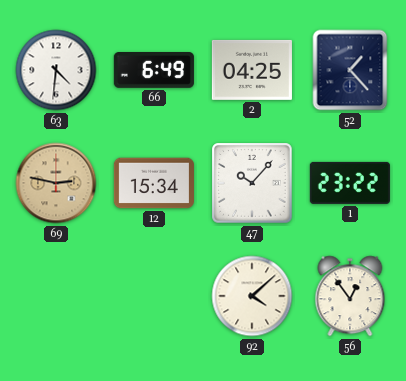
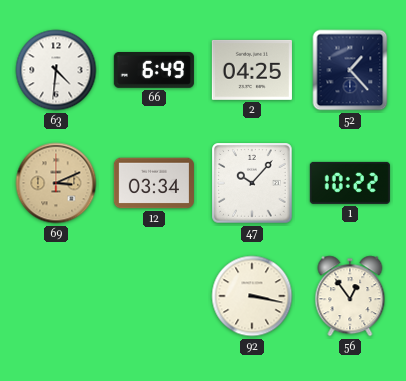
69: 2:47 -> 3:11
12: 15:34 -> 03:34
1: 23:22 -> 10:22
92: 4:08 -> 3:17
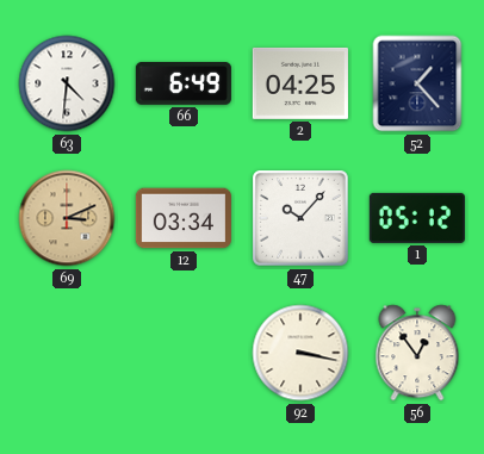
1: 10:22 -> 05:12
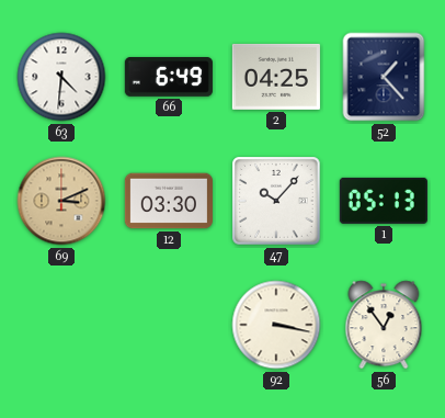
12: 03:34 -> 03:30
1: 05:12 -> 05:13
